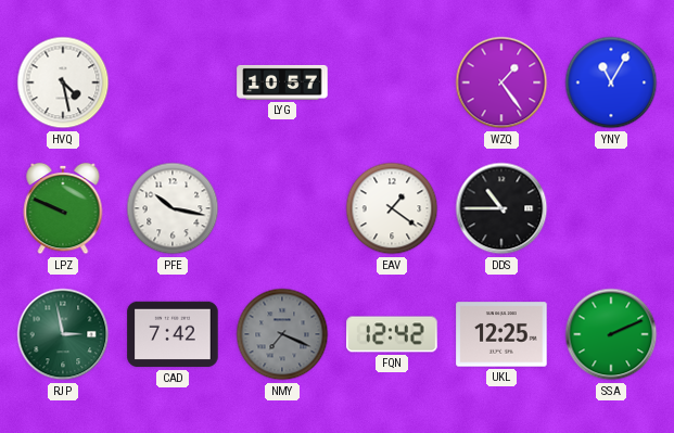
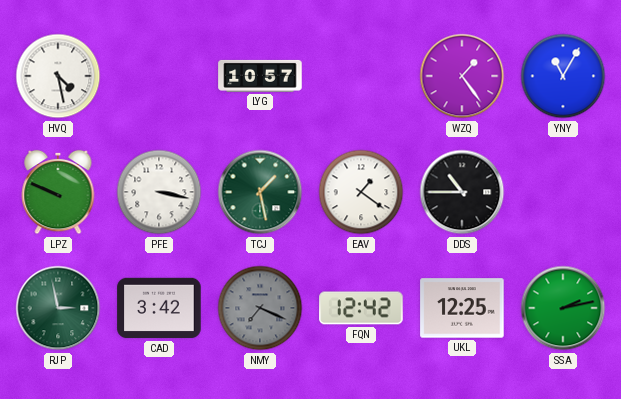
PFE: 10:17 -> 3:17
TCJ: none -> 1:28
CAD: 7:42 -> 3:42
SSA: 2:11 -> 2:13
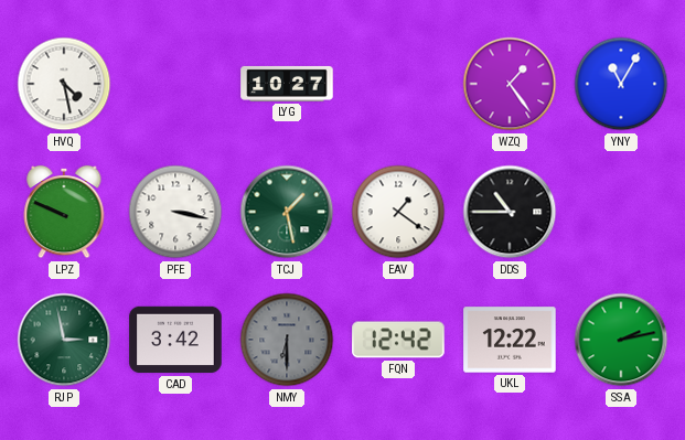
LYG: 10:57 -> 10:27
NMY: 7:19 -> 6:30
UKL: 12:25 -> 12:22
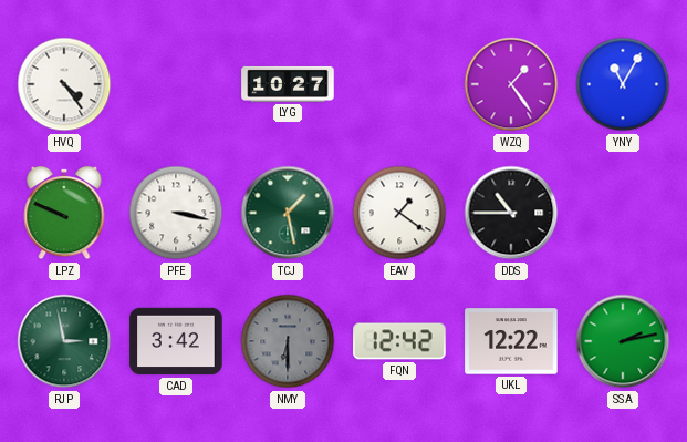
HVQ: 4:28 -> 4:24
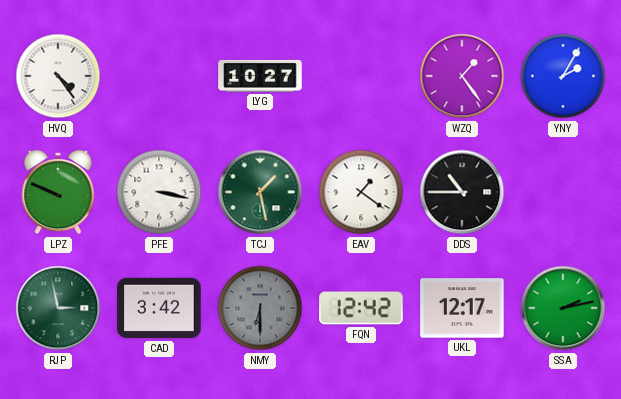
YNY: 11:05 -> 2:05
UKL: 12:22 -> 12:17
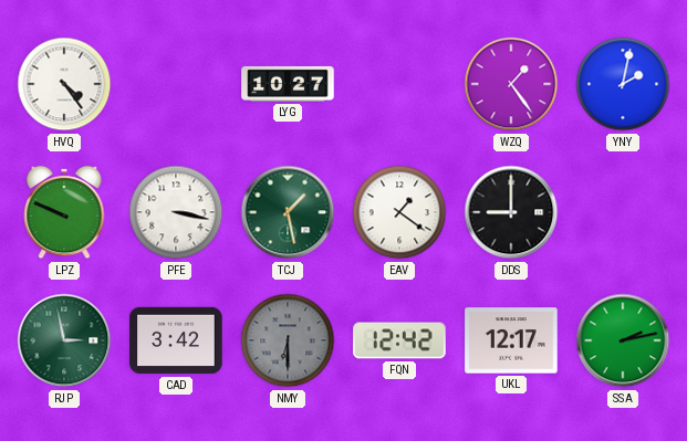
YNY: 2:05 -> 2:02
DDS: 10:45 -> 9:00
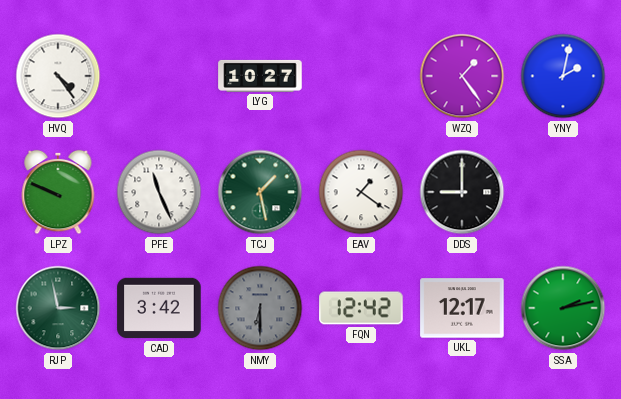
PFE: 3:17 -> 11:26
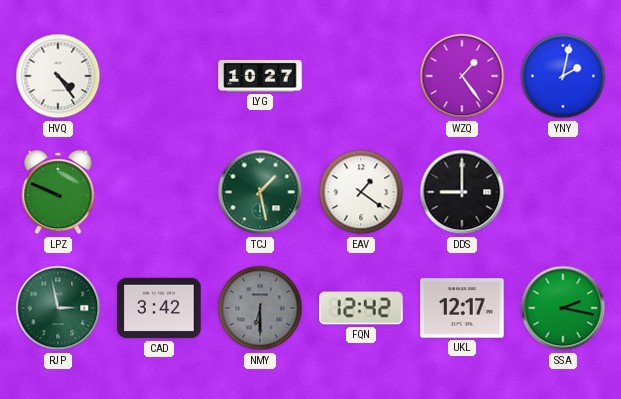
PFE: 11:26 -> none
SSA: 2:13 -> 2:17
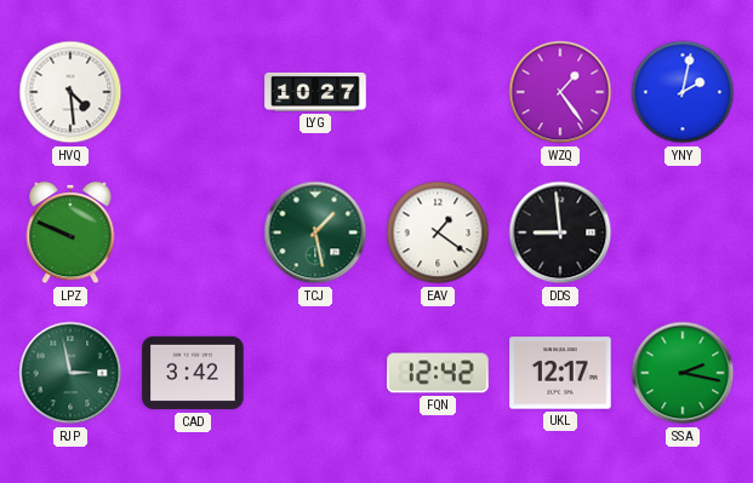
HVQ: 4:24 -> 4:29
DDS: 9:00 -> 8:59
NMY: 6:30 -> none
